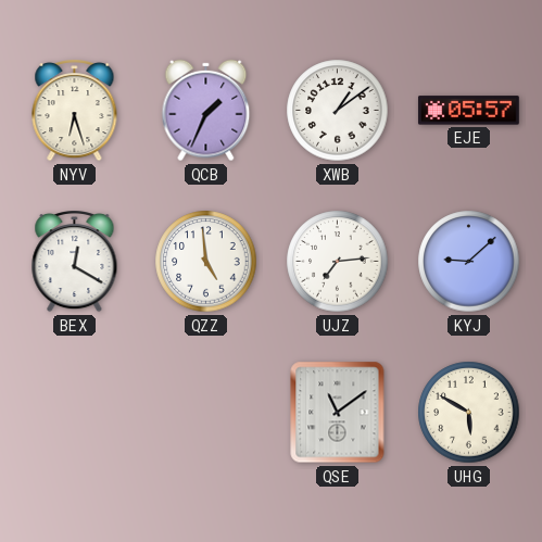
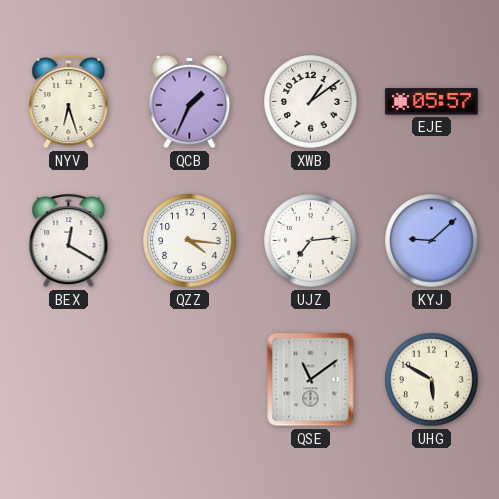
QZZ: 4:59 -> 4:16
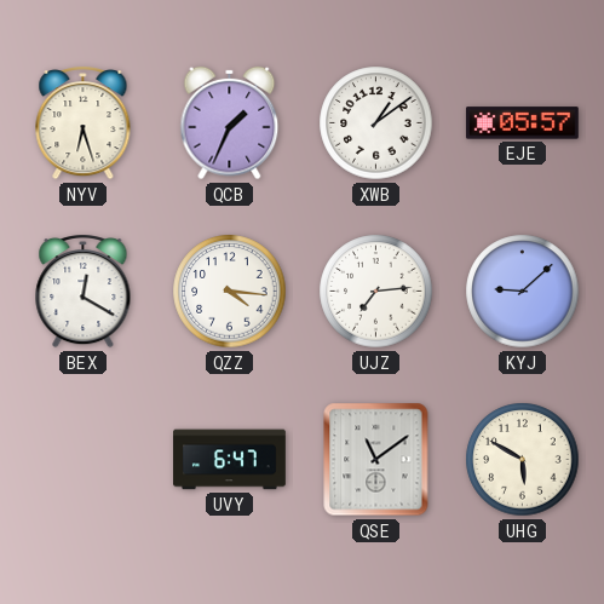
UVY: none -> 6:47
